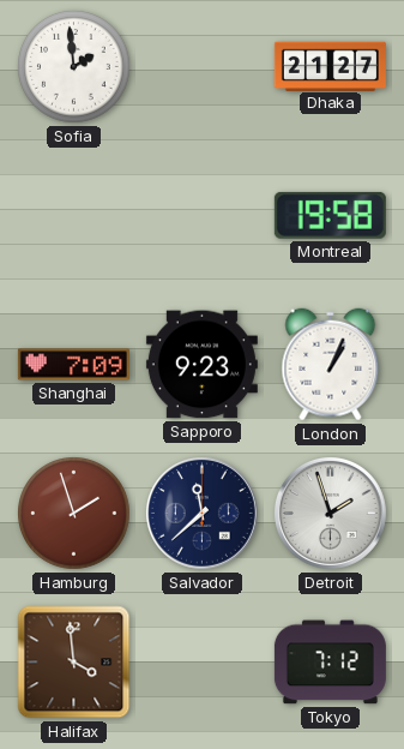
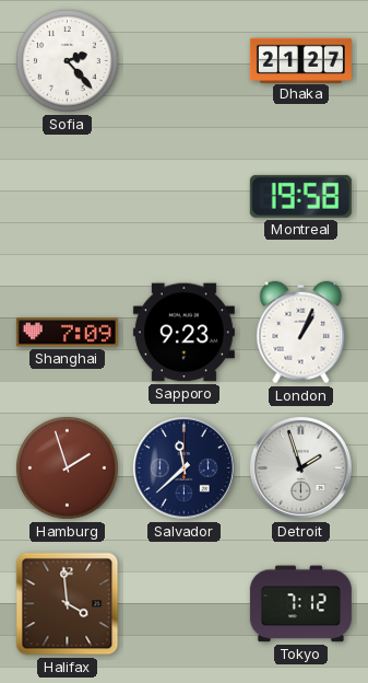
Sofia: 1:59 -> 2:23
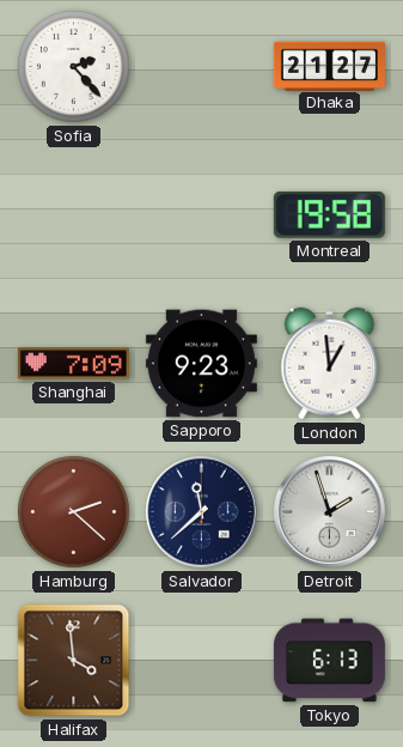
London: 1:04 -> 12:59
Hamburg: 1:57 -> 2:22
Tokyo: 7:12 -> 6:13
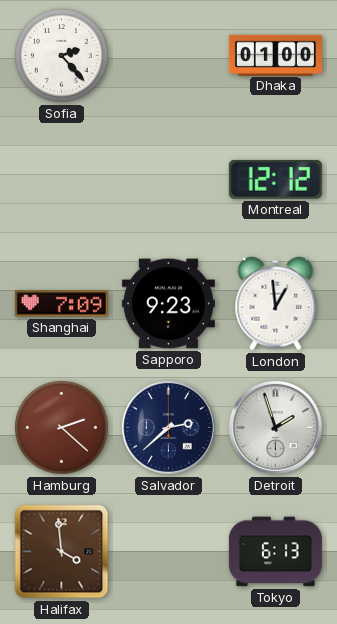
Dhaka: 21:27 -> 01:00
Montreal: 19:58 -> 12:12
Salvador: 11:38 -> 2:38
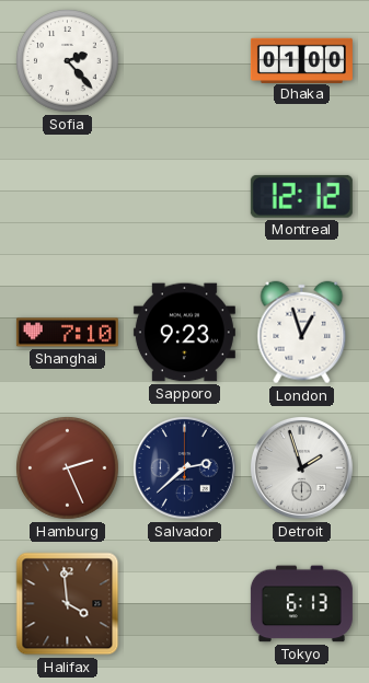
Shanghai: 7:09 -> 7:10
London: 12:59 -> 12:57
Hamburg: 2:22 -> 2:26
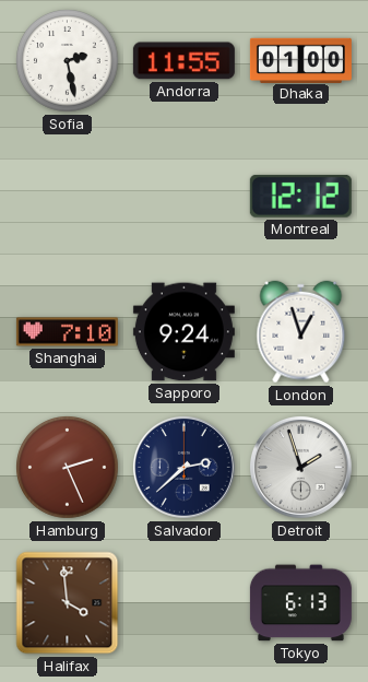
Sofia: 2:23 -> 2:28
Andorra: none -> 11:55
Sapporo: 9:23 -> 9:24
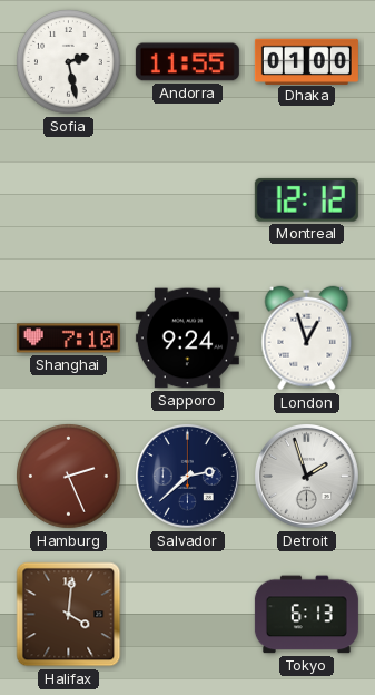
Halifax: 3:59 -> 4:01
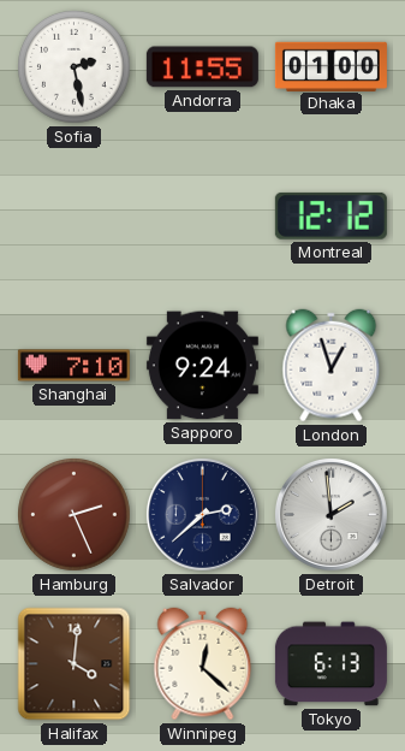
Detroit: 1:57 -> 1:59
Winnipeg: none -> 12:22
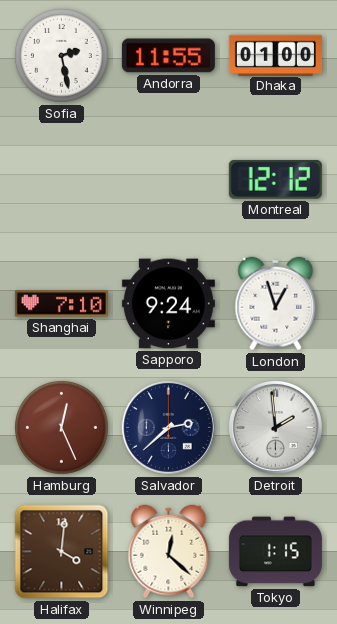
Hamburg: 2:26 -> 12:26
Tokyo: 6:13 -> 1:15
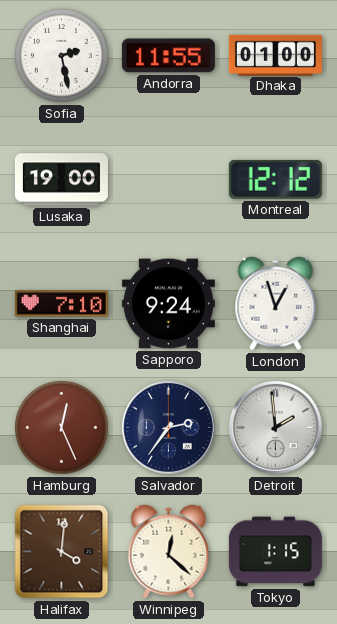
Lusaka: none -> 19:00
Salvador: 2:38 -> 2:36
